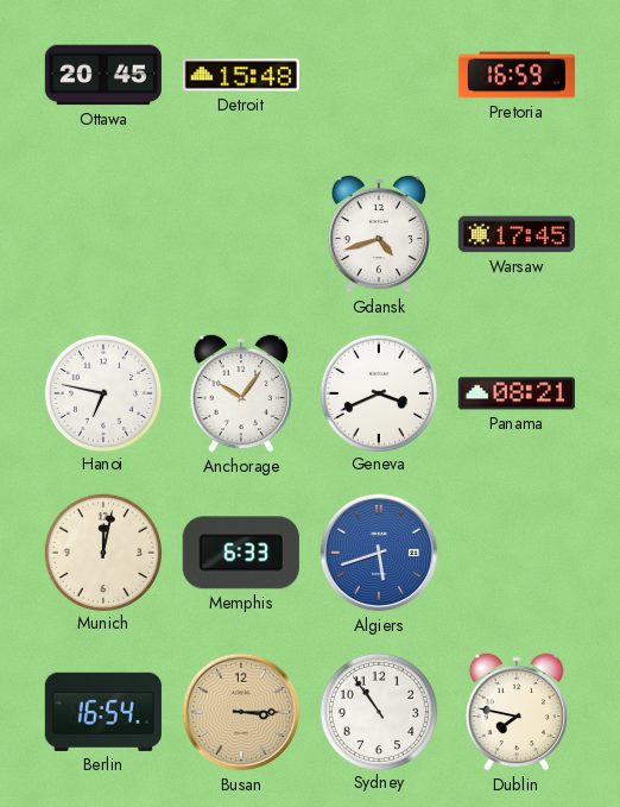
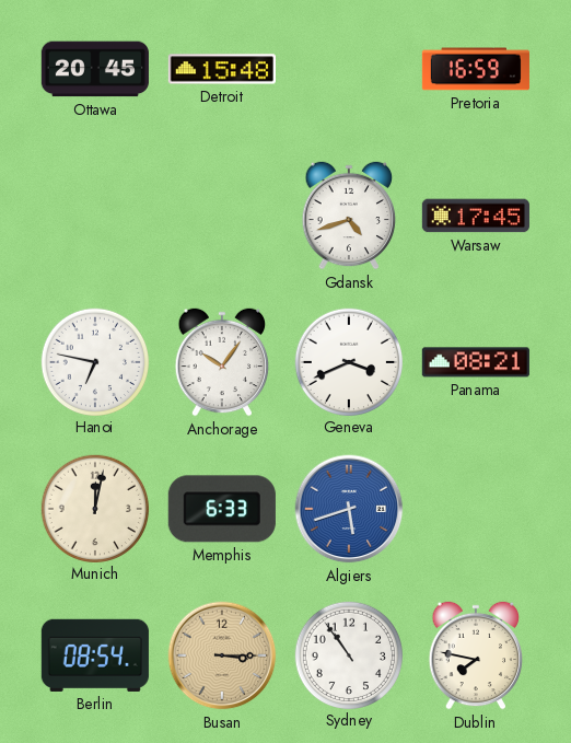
Berlin: 16:54 -> 08:54
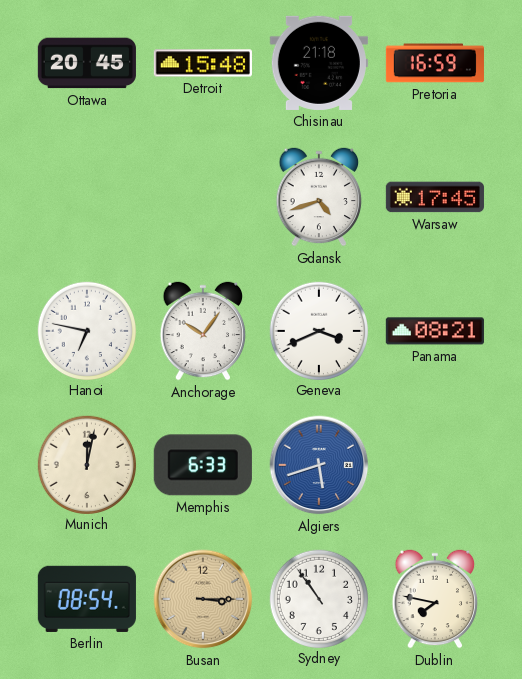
Chisinau: none -> 21:18
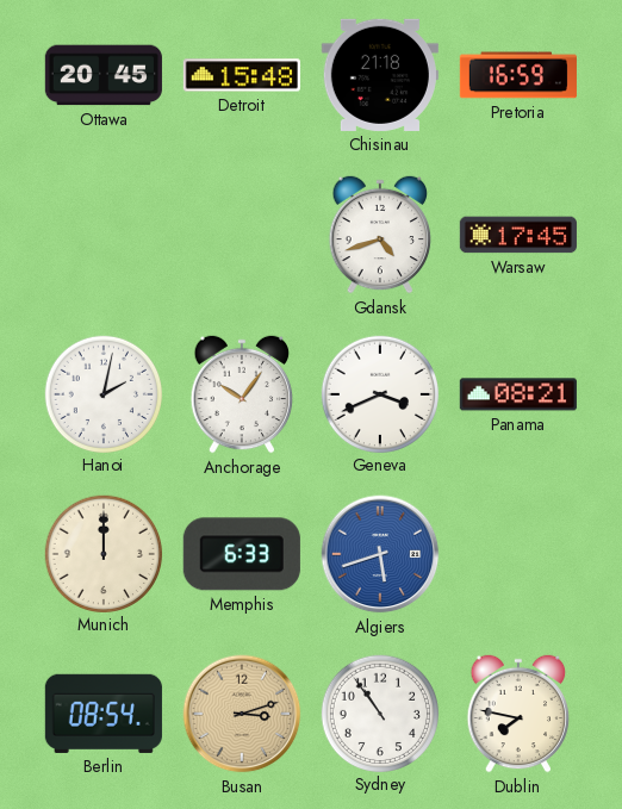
Hanoi: 6:47 -> 2:02
Munich: 12:02 -> 12:00
Busan: 3:15 -> 3:12
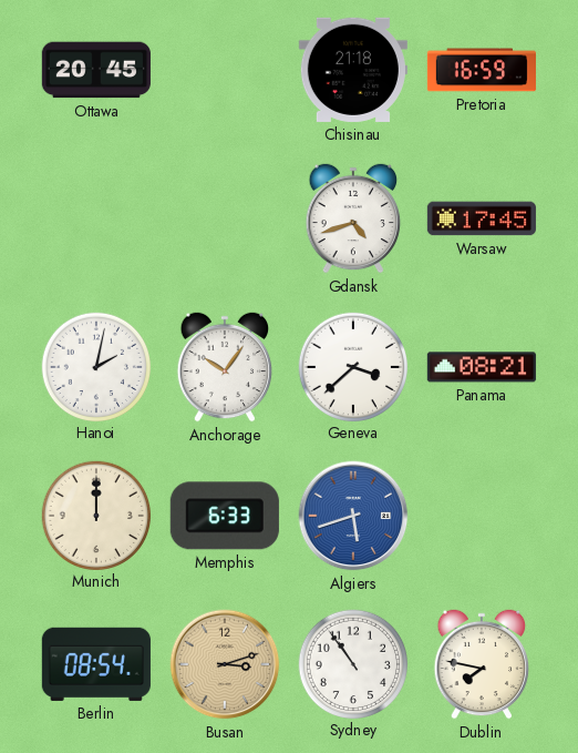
Detroit: 15:48 -> none
Geneva: 3:41 -> 3:38
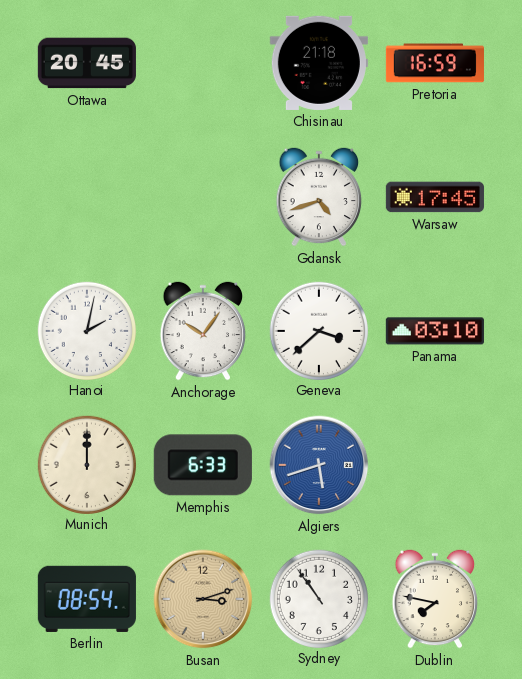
Panama: 08:21 -> 03:10
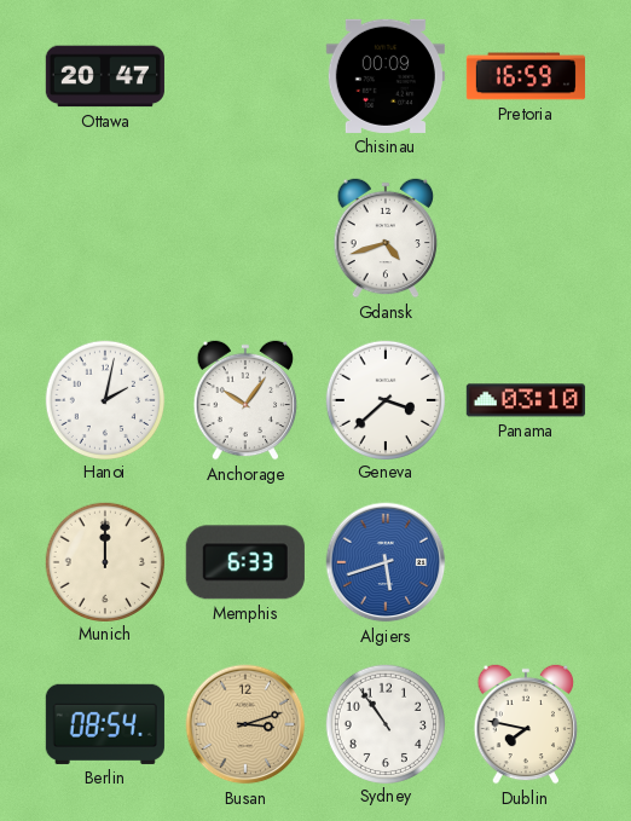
Ottawa: 20:45 -> 20:47
Chisinau: 21:18 -> 00:09
Warsaw: 17:45 -> none
